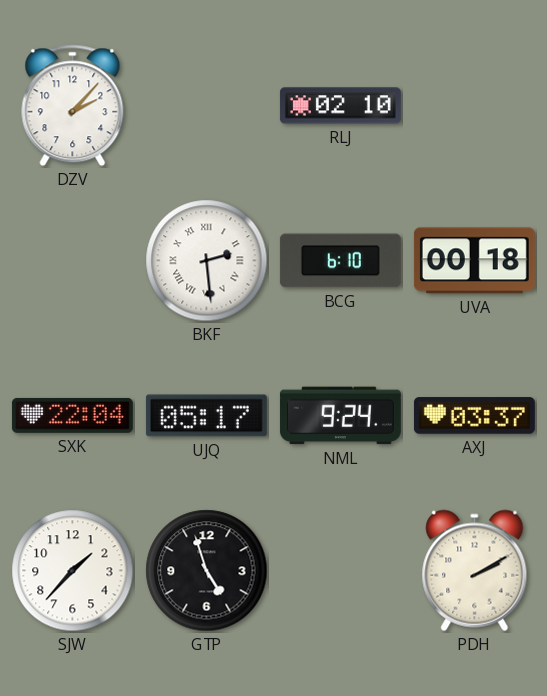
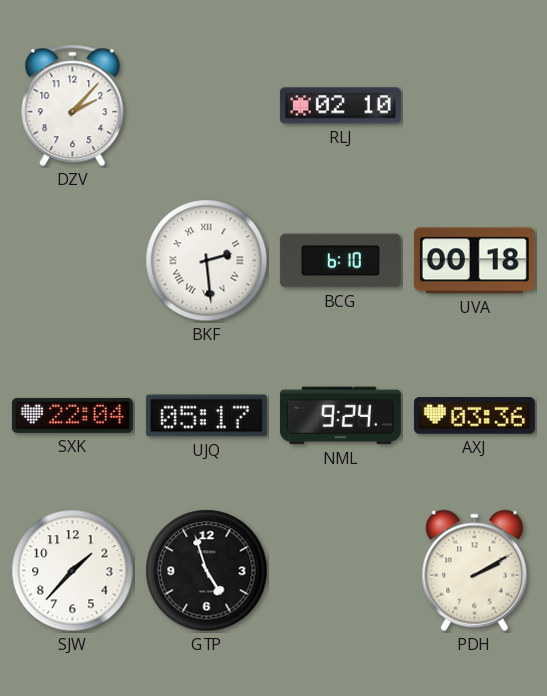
AXJ: 03:37 -> 03:36
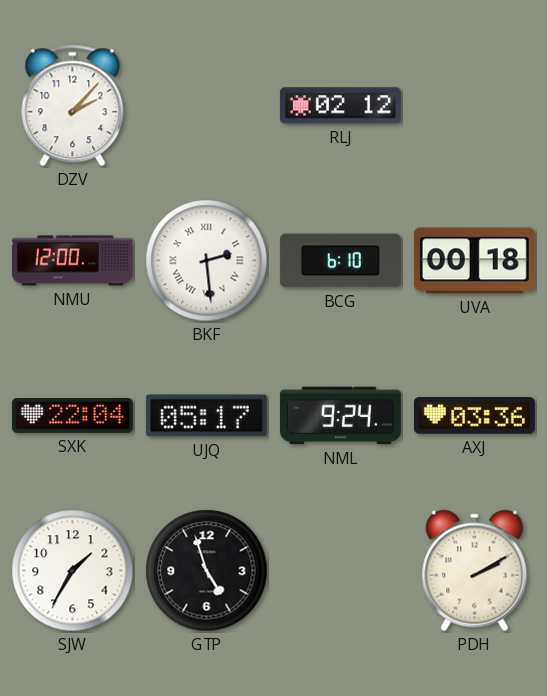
RLJ: 02:10 -> 02:12
NMU: none -> 12:00
SJW: 1:37 -> 1:35
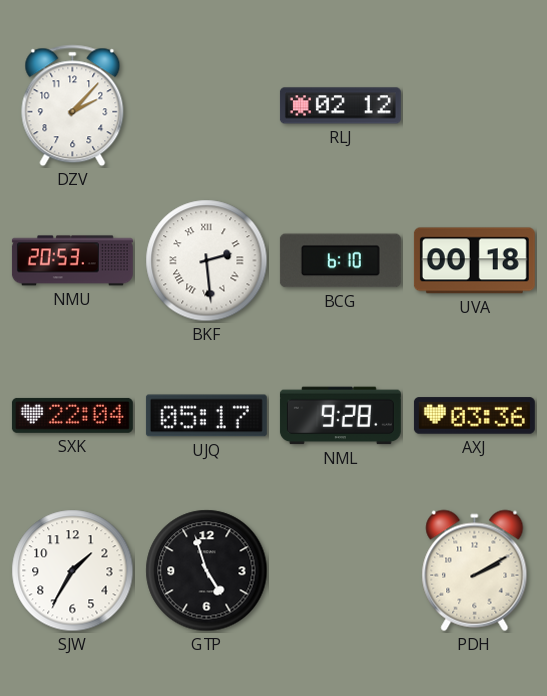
NMU: 12:00 -> 20:53
NML: 9:24 -> 9:28
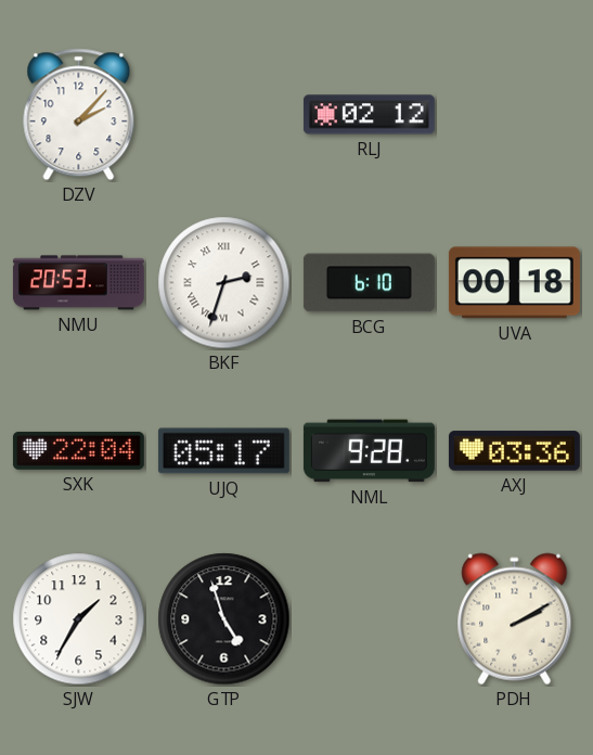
BKF: 2:29 -> 2:33
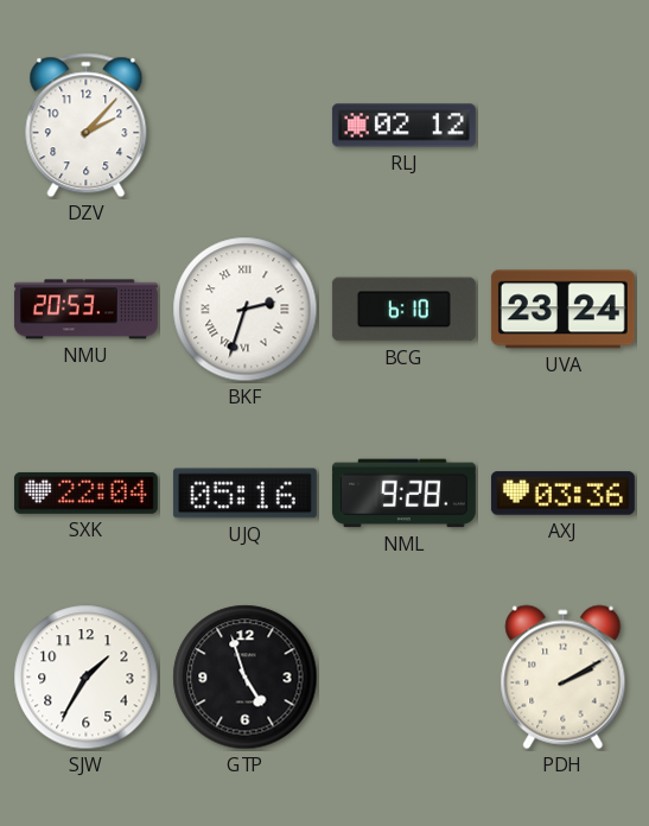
UVA: 00:18 -> 23:24
UJQ: 05:17 -> 05:16
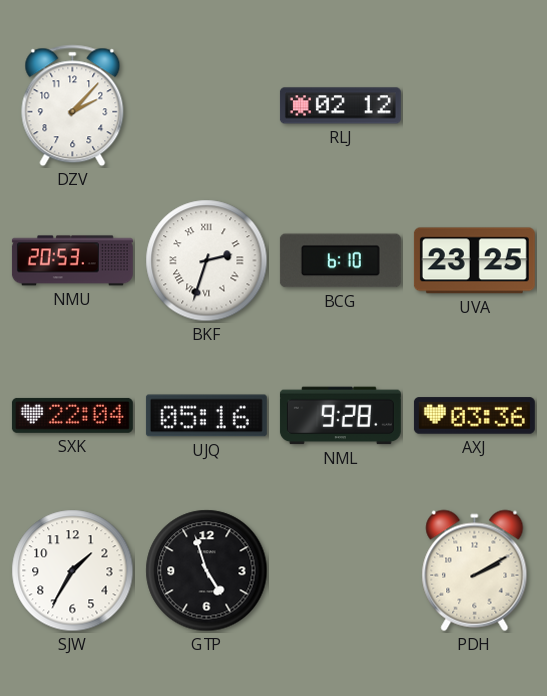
UVA: 23:24 -> 23:25
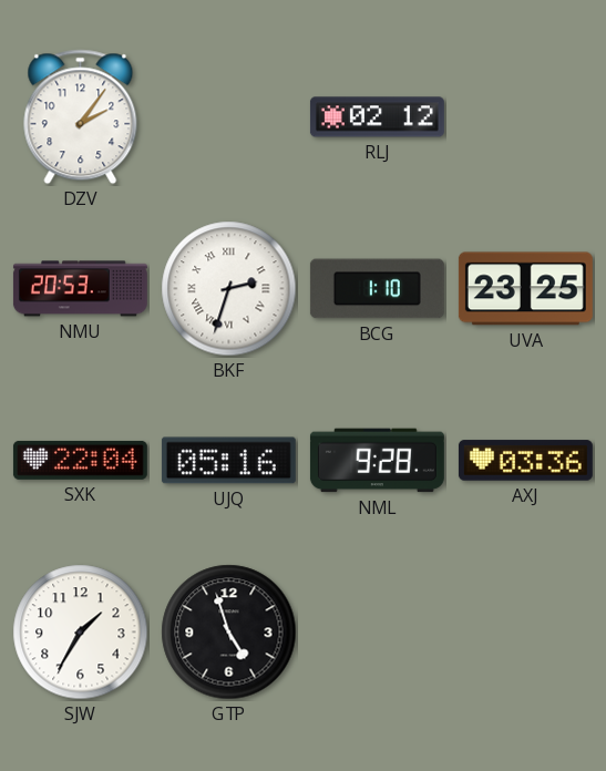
DZV: 2:07 -> 2:06
BCG: 6:10 -> 1:10
PDH: 2:10 -> none
